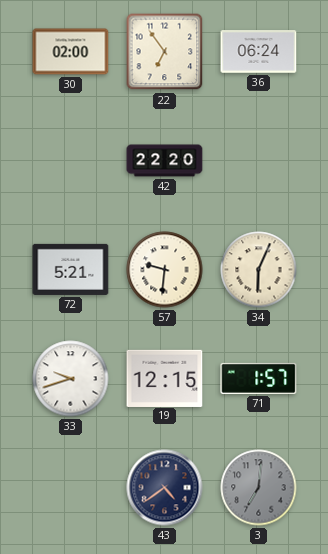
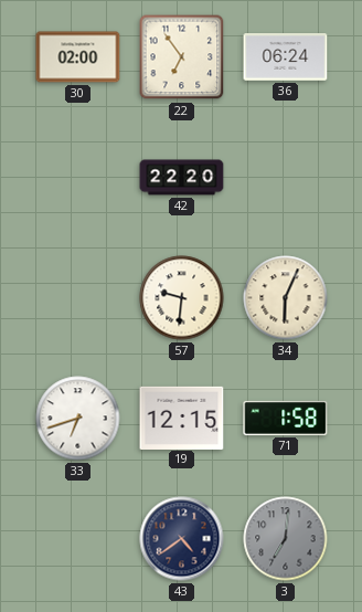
72: 5:21 -> none
33: 9:42 -> 6:42
71: 1:57 -> 1:58
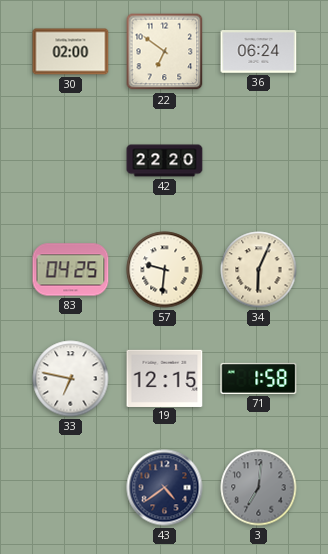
22: 6:54 -> 6:51
83: none -> 04:25
33: 6:42 -> 6:47
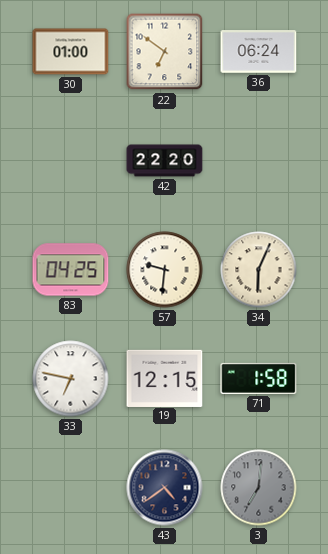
30: 02:00 -> 01:00
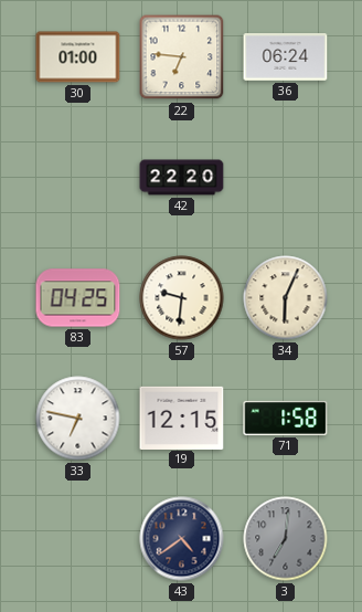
22: 6:51 -> 6:46
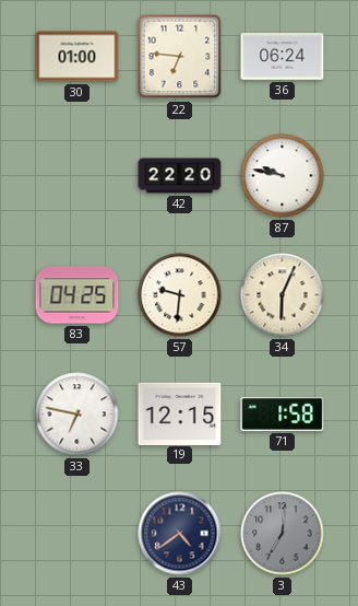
87: none -> 9:47
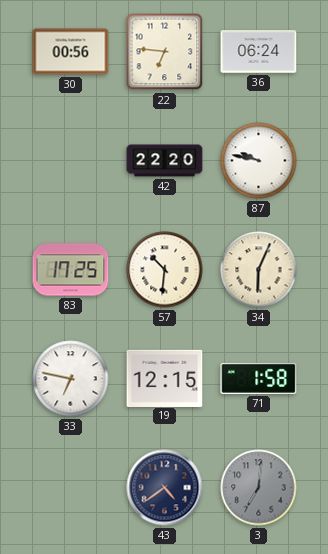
30: 01:00 -> 00:56
83: 04:25 -> 17:25
57: 9:31 -> 10:31
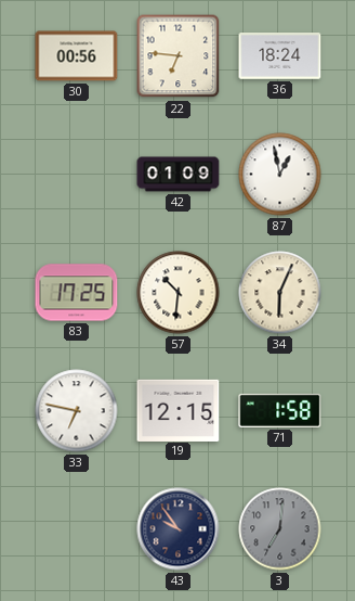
36: 06:24 -> 18:24
42: 22:20 -> 01:09
87: 9:47 -> 12:58
43: 4:39 -> 9:54
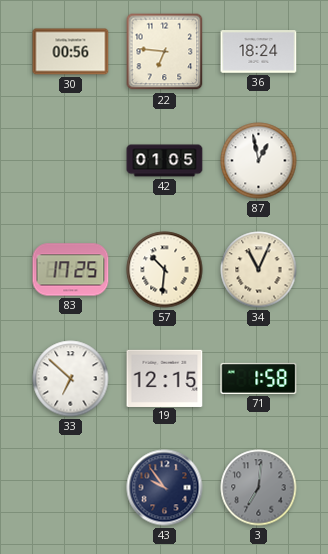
42: 01:09 -> 01:05
34: 6:04 -> 11:04
33: 6:47 -> 6:52
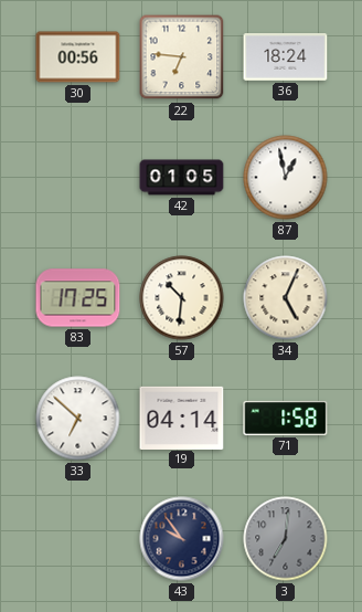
34: 11:04 -> 5:04
19: 12:15 -> 04:14
